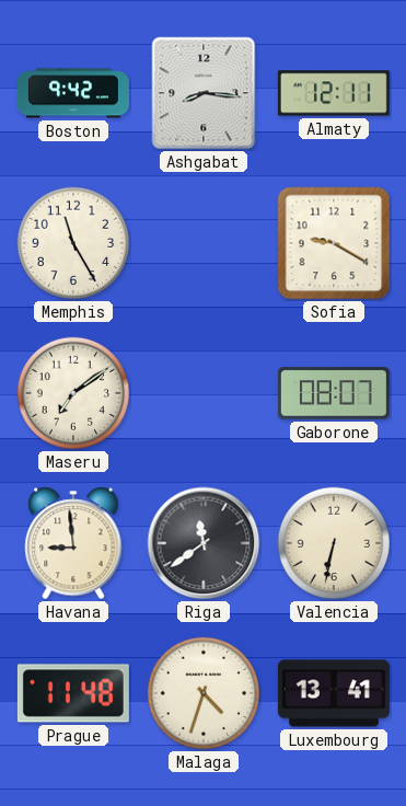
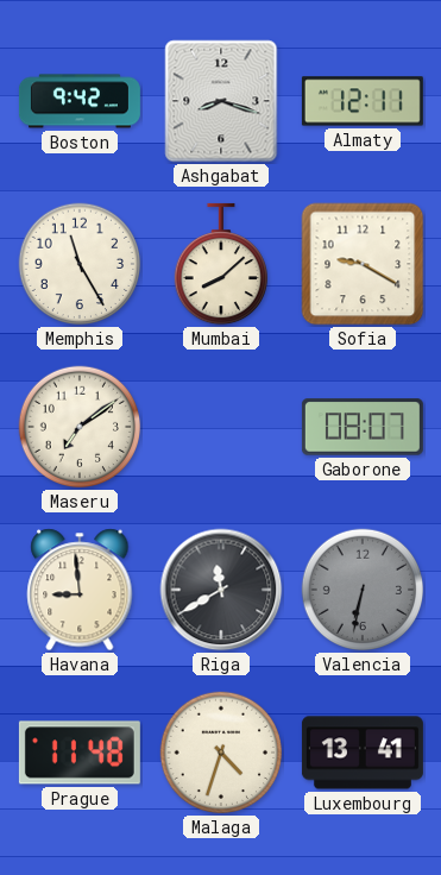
Ashgabat: 8:16 -> 8:18
Mumbai: none -> 8:08
Riga: 11:39 -> 11:40
Valencia dial: cream -> grey
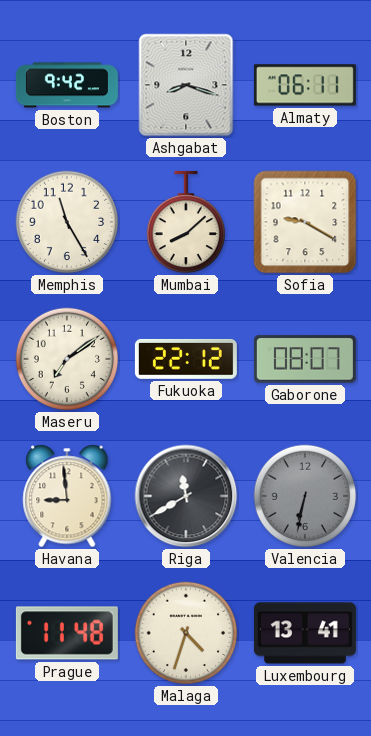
Almaty: 12:11 -> 06:11
Fukuoka: none -> 22:12
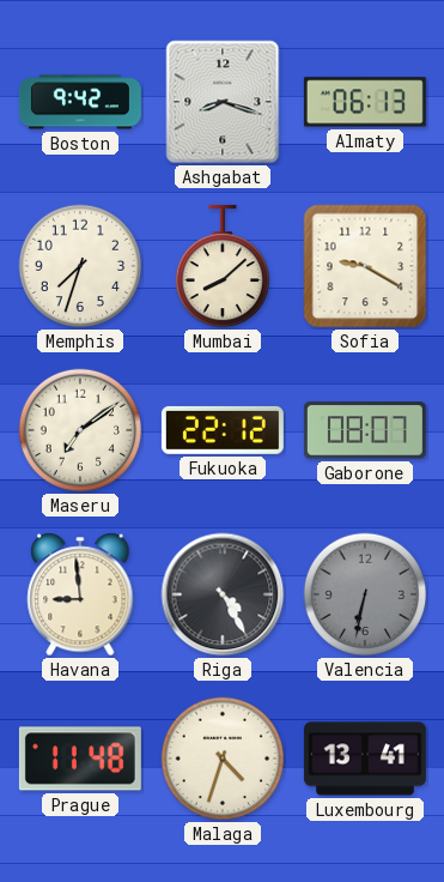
Almaty: 06:11 -> 06:13
Memphis: 11:25 -> 7:33
Riga: 11:40 -> 4:25
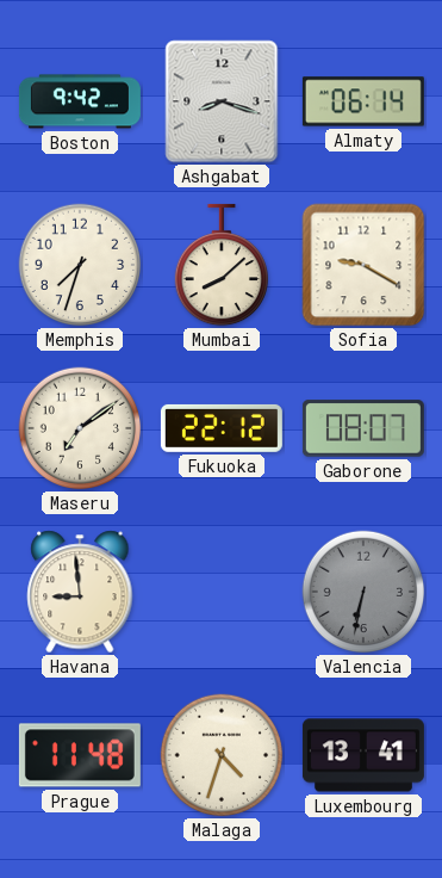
Almaty: 06:13 -> 06:14
Riga: 4:25 -> none
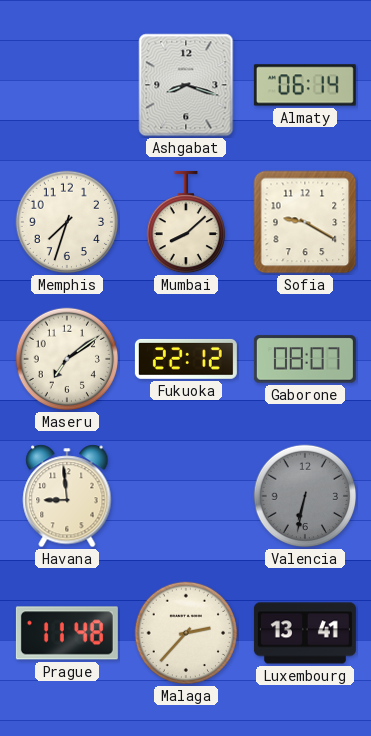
Boston: 9:42 -> none
Malaga: 4:33 -> 2:37
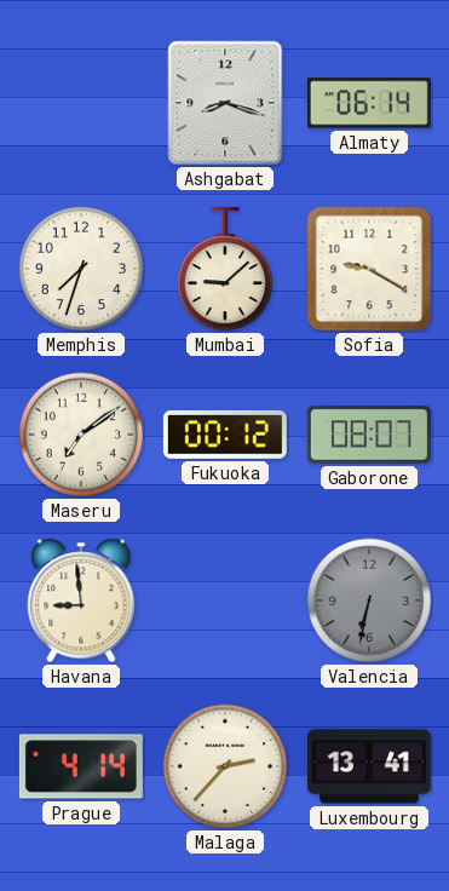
Mumbai: 8:08 -> 9:08
Fukuoka: 22:12 -> 00:12
Prague: 11:48 -> 4:14
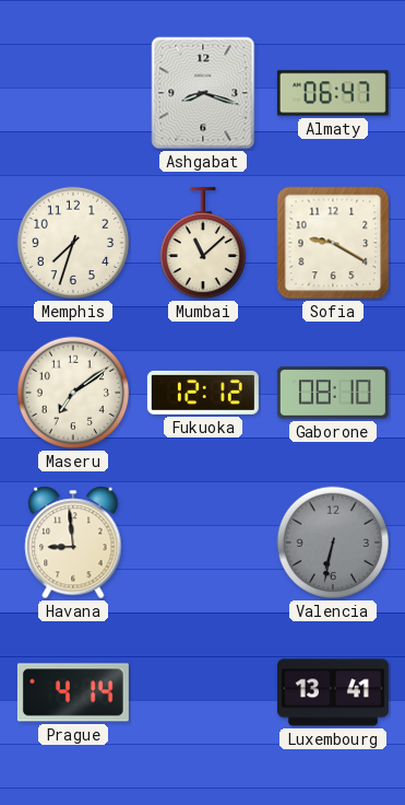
Almaty: 06:14 -> 06:47
Mumbai: 9:08 -> 11:08
Fukuoka: 00:12 -> 12:12
Gaborone: 08:07 -> 08:10
Malaga: 2:37 -> none
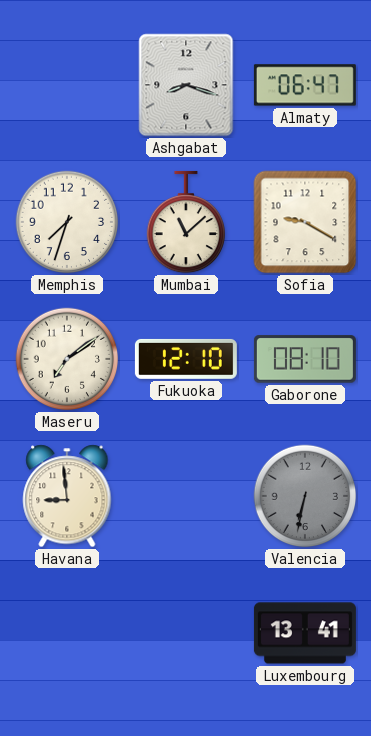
Fukuoka: 12:12 -> 12:10
Prague: 4:14 -> none
